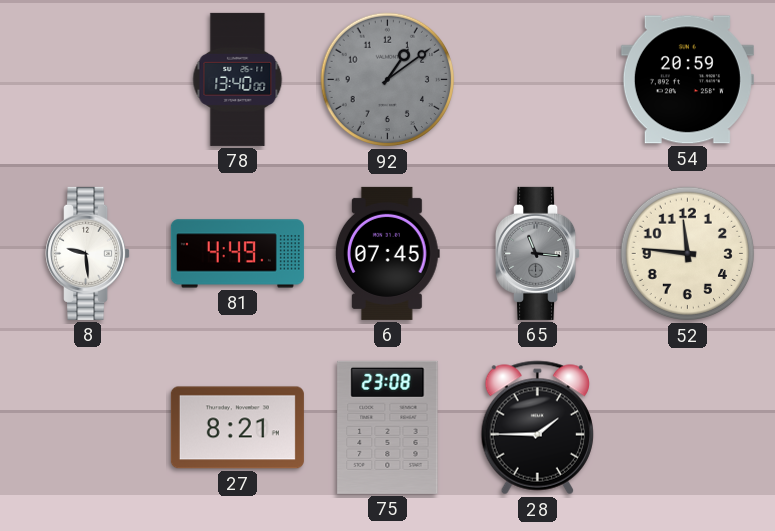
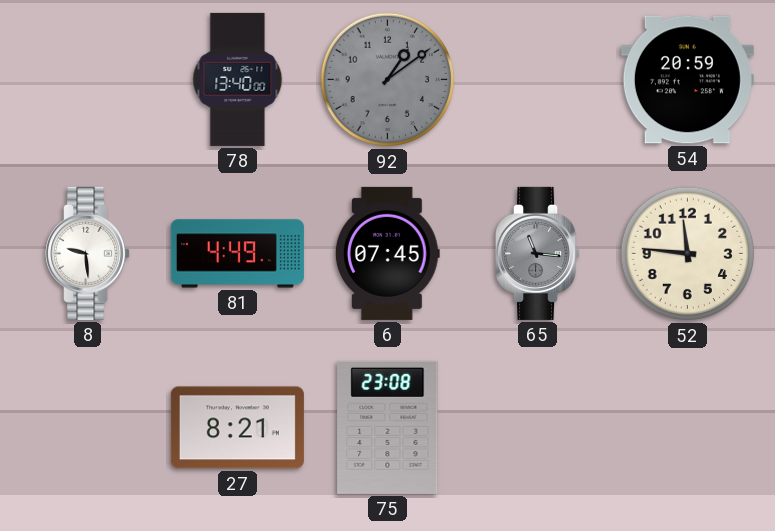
28: 1:45 -> none
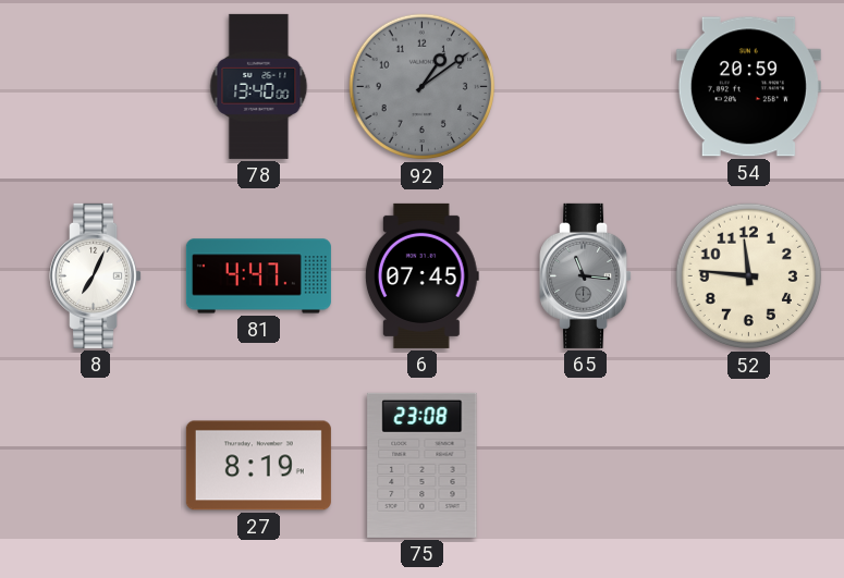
8: 9:29 -> 7:04
81: 4:49 -> 4:47
27: 8:21 -> 8:19
